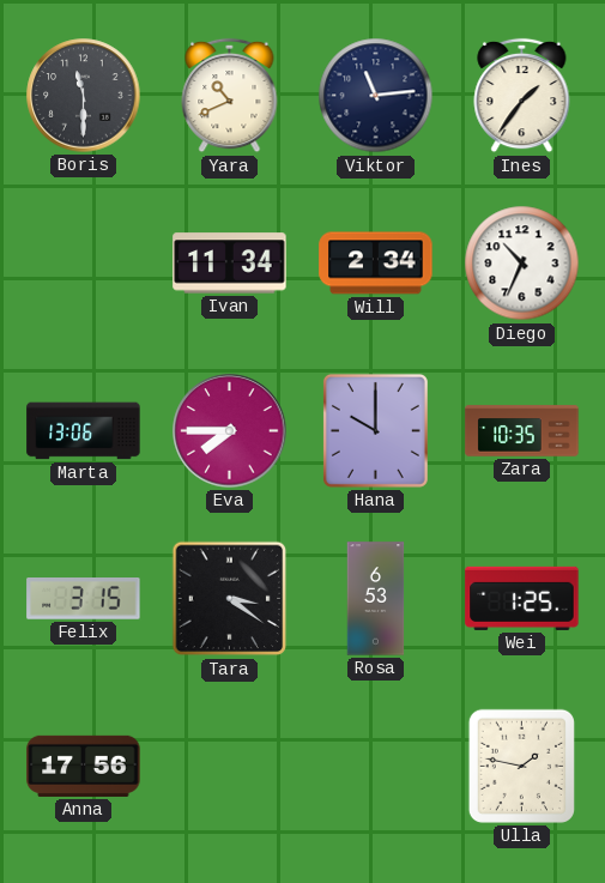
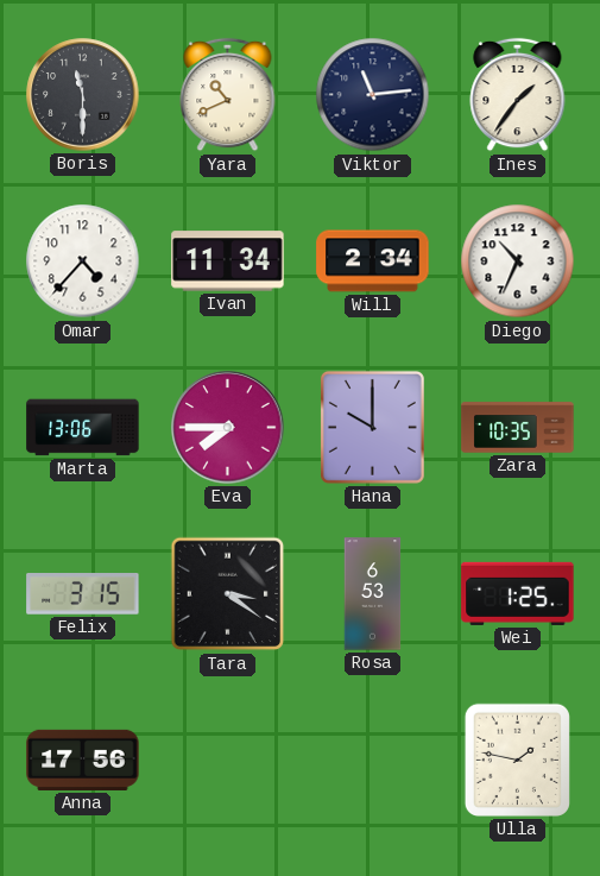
Omar: none -> 4:37
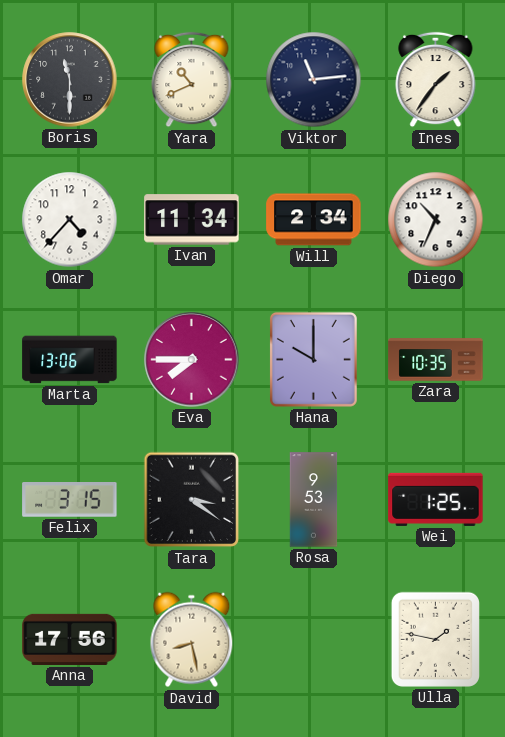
Rosa: 6:53 -> 9:53
David: none -> 8:28
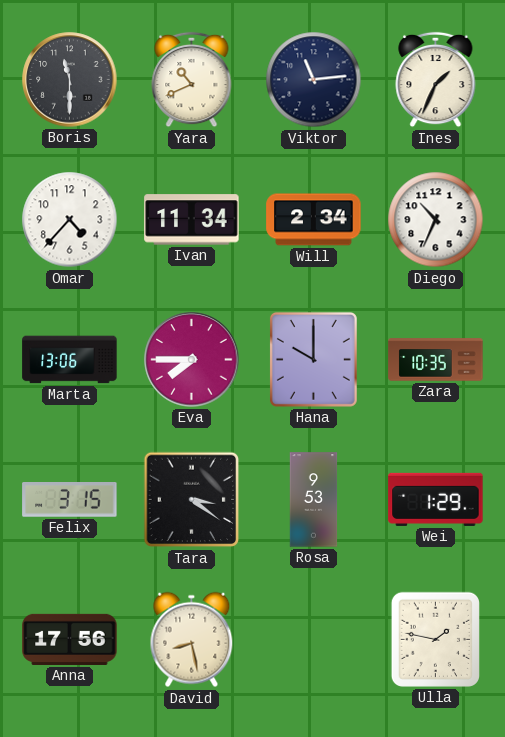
Ines: 1:36 -> 1:34
Wei: 1:25 -> 1:29
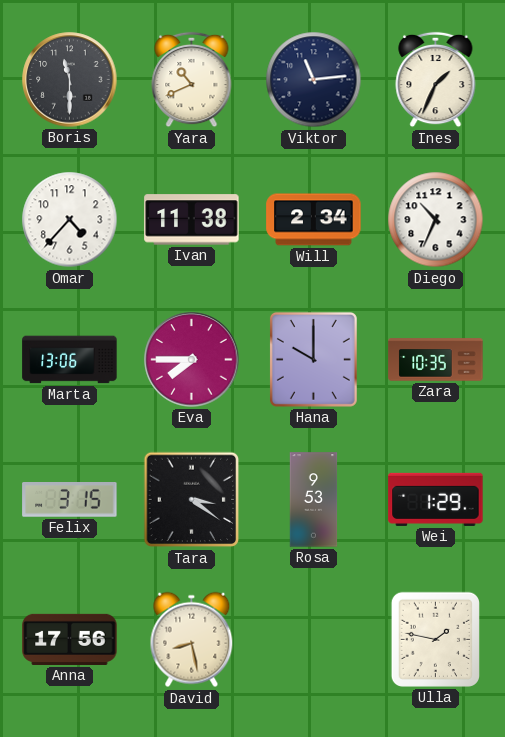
Ivan: 11:34 -> 11:38
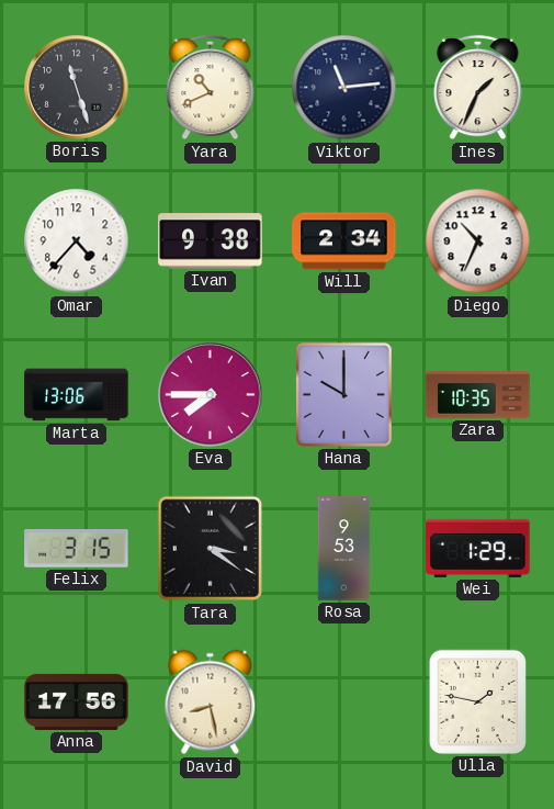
Boris: 11:30 -> 11:27
Ivan: 11:38 -> 9:38
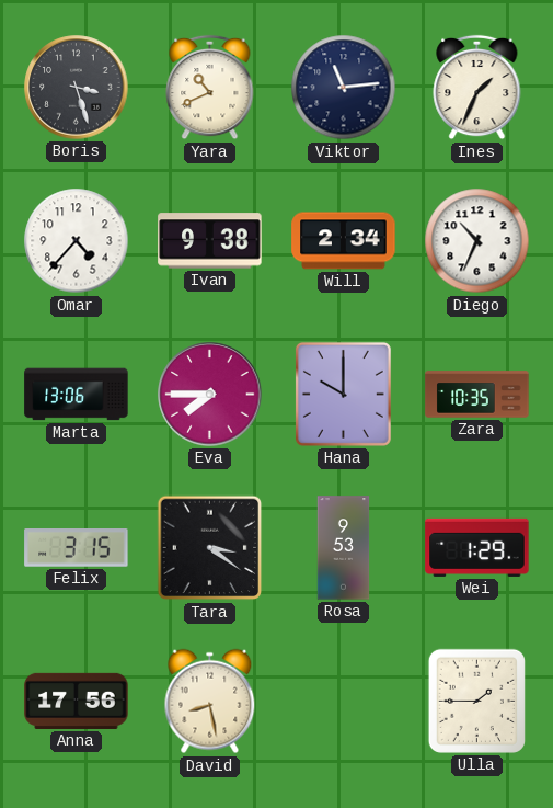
Boris: 11:27 -> 3:27
Ulla: 1:47 -> 1:45
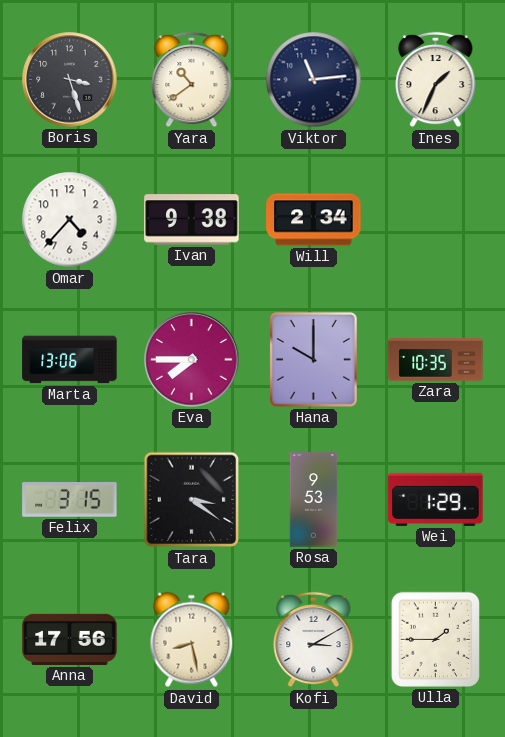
Yara: 10:41 -> 10:39
Diego: 10:34 -> none
Kofi: none -> 3:10
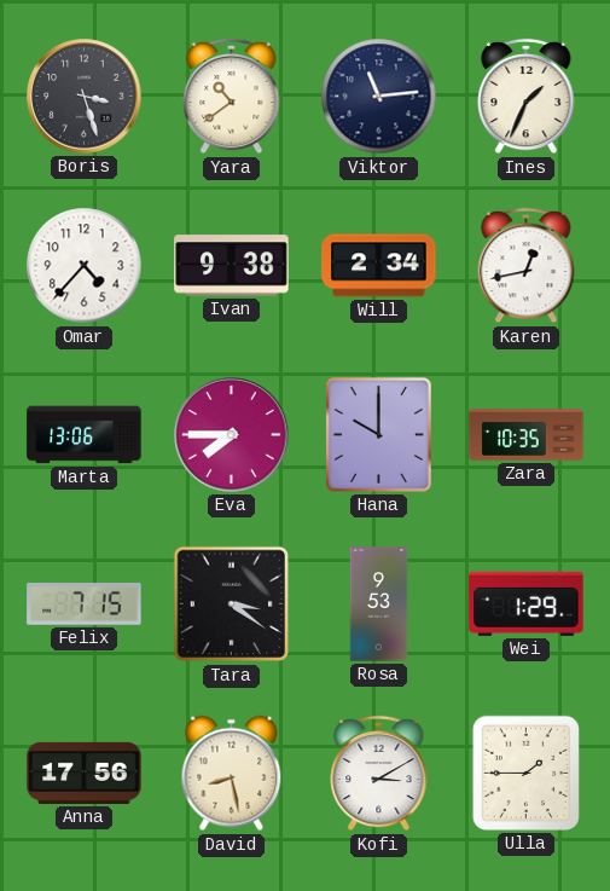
Karen: none -> 12:43
Felix: 3:15 -> 7:15
